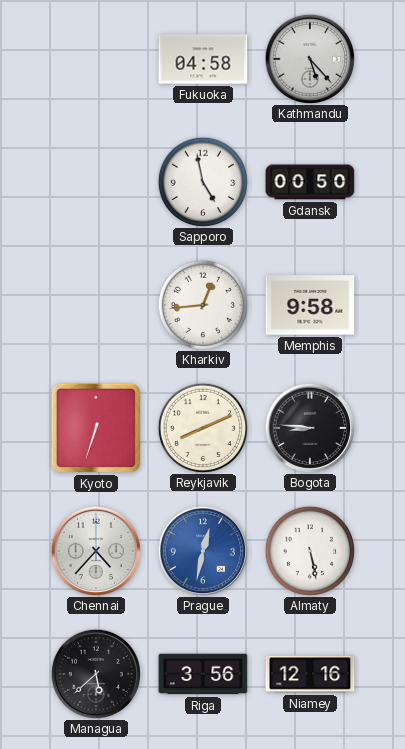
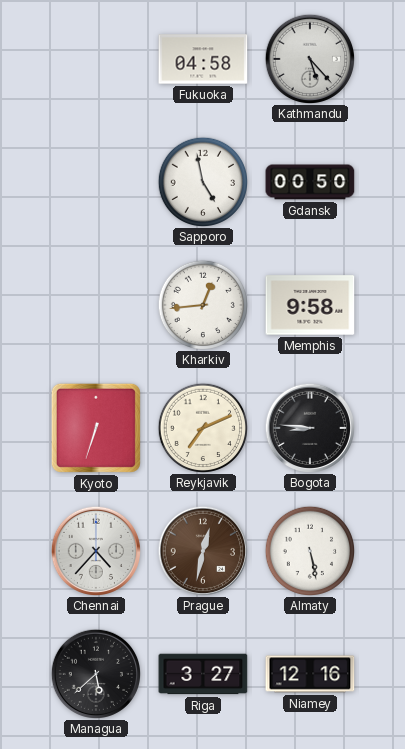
Reykjavik: 8:11 -> 7:11
Prague dial: blue -> brown
Riga: 3:56 -> 3:27
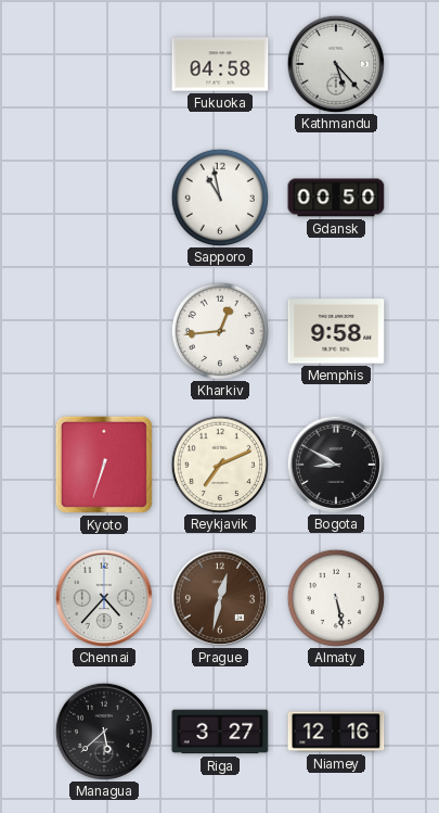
Sapporo: 4:58 -> 10:58
Bogota: 8:46 -> 8:50
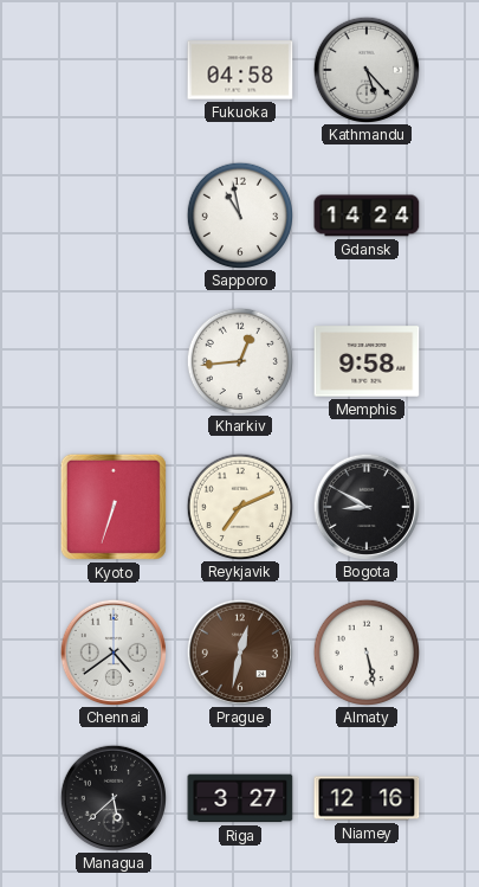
Gdansk: 00:50 -> 14:24
Chennai: 4:37 -> 4:39
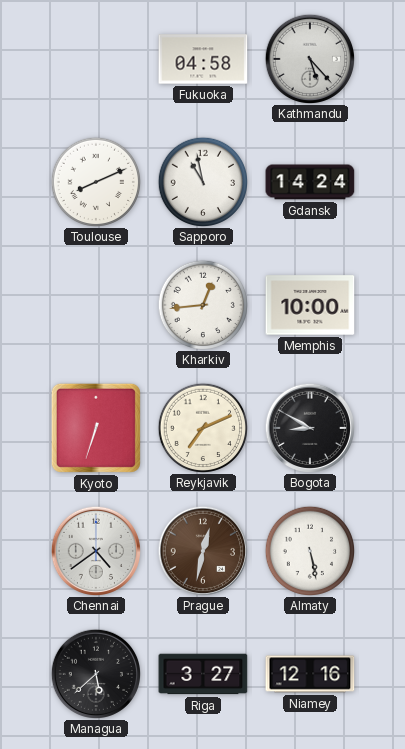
Toulouse: none -> 8:11
Memphis: 9:58 -> 10:00
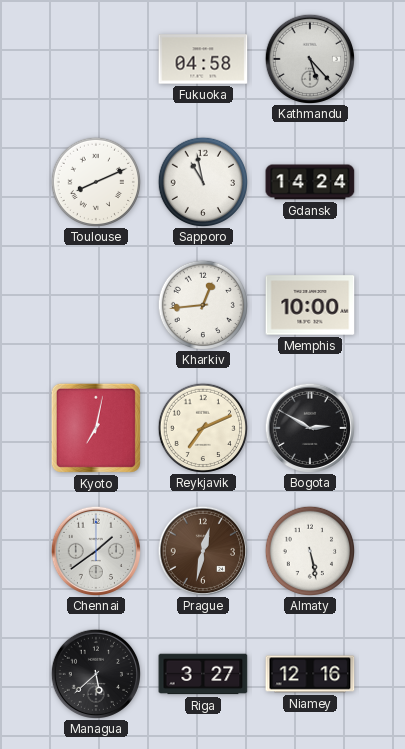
Kyoto: 6:33 -> 7:02
Bogota: 8:50 -> 2:50
Chennai: 4:39 -> 1:39
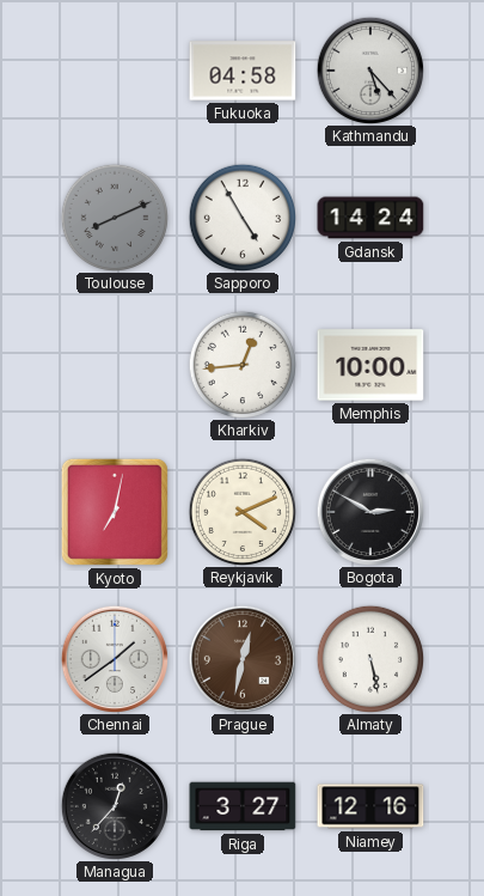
Toulouse dial: white -> grey
Sapporo: 10:58 -> 4:55
Reykjavik: 7:11 -> 4:11
Managua: 5:38 -> 12:37
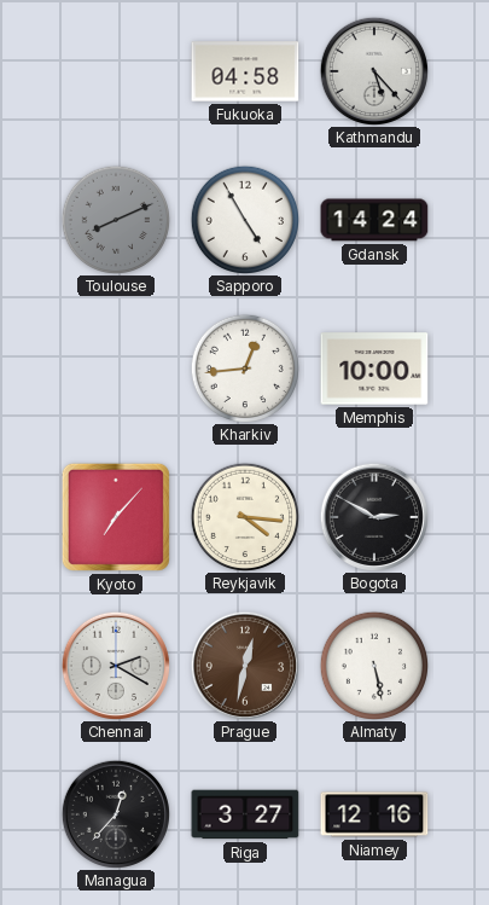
Kyoto: 7:02 -> 7:07
Reykjavik: 4:11 -> 4:16
Chennai: 1:39 -> 2:20
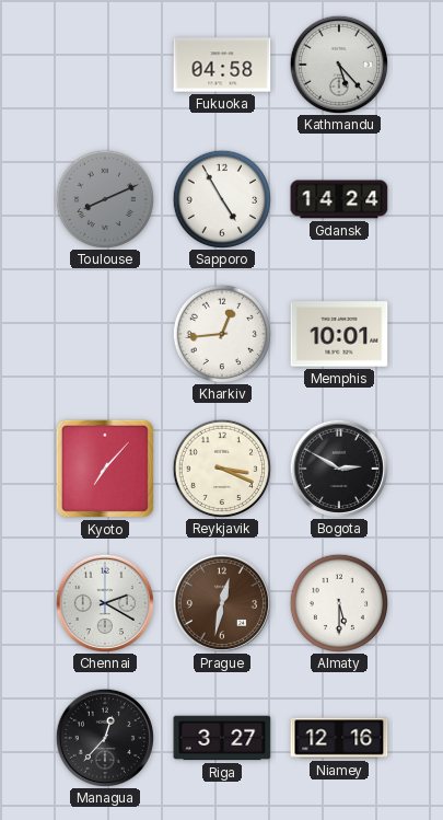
Memphis: 10:00 -> 10:01
Reykjavik: 4:16 -> 3:19
Almaty: 5:28 -> 5:30
